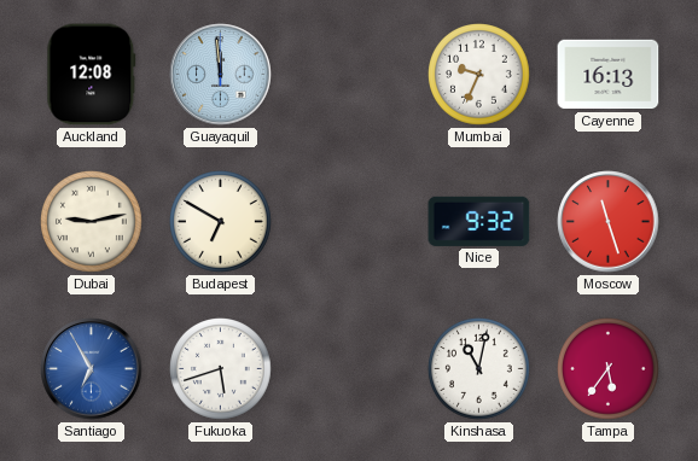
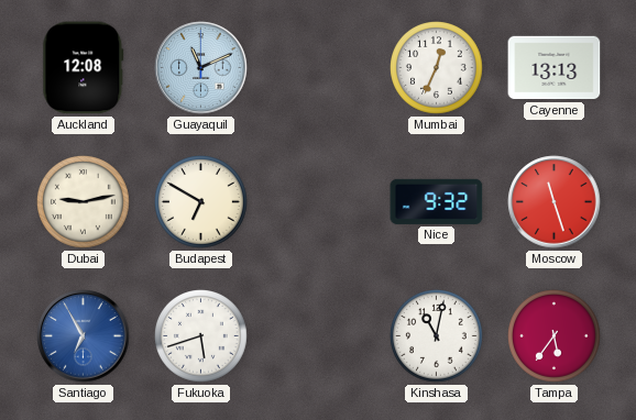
Guayaquil: 11:59 -> 11:11
Mumbai: 9:34 -> 12:34
Cayenne: 16:13 -> 13:13
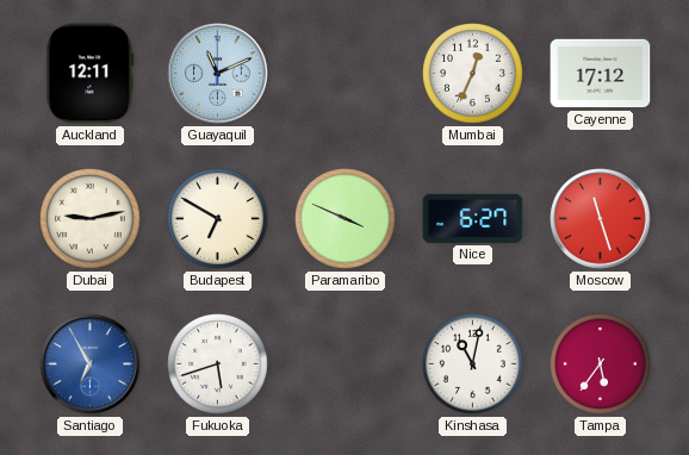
Auckland: 12:08 -> 12:11
Cayenne: 13:13 -> 17:12
Paramaribo: none -> 3:49
Nice: 9:32 -> 6:27
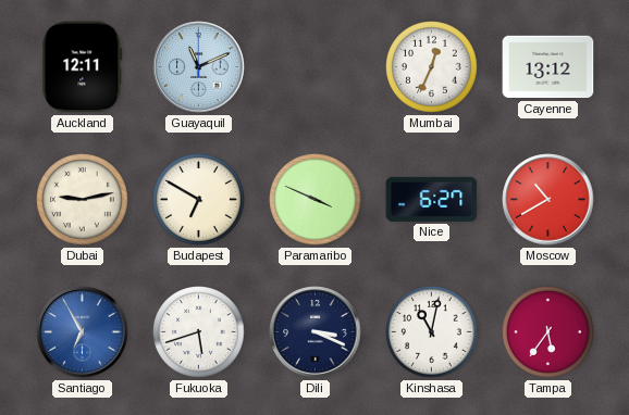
Cayenne: 17:12 -> 13:12
Moscow: 11:27 -> 10:40
Dili: none -> 3:19
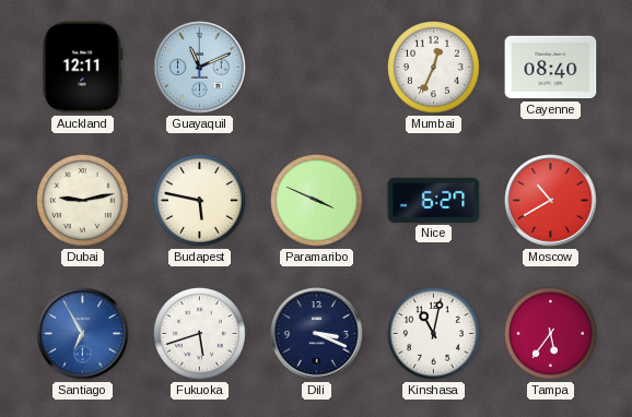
Cayenne: 13:12 -> 08:40
Budapest: 6:50 -> 5:47
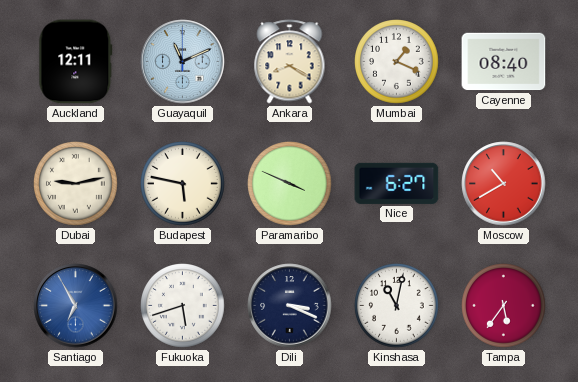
Ankara: none -> 8:20
Mumbai: 12:34 -> 1:19
